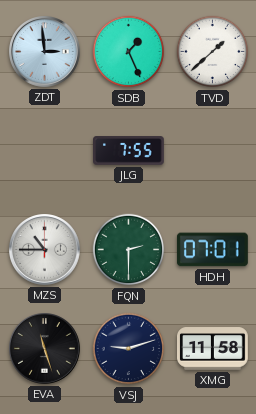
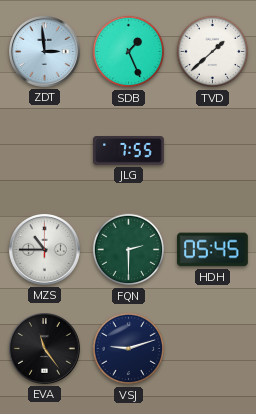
HDH: 07:01 -> 05:45
EVA: 11:27 -> 11:24
XMG: 11:58 -> none
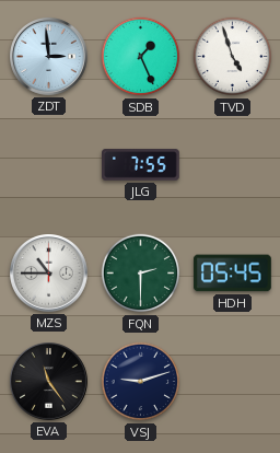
TVD: 1:38 -> 4:57
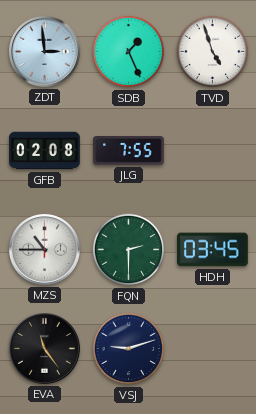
GFB: none -> 02:08
HDH: 05:45 -> 03:45
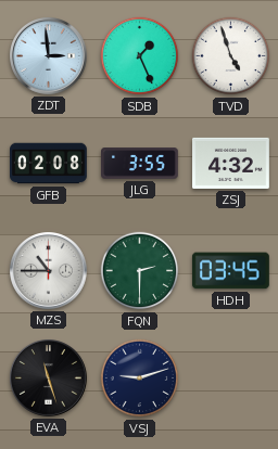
JLG: 7:55 -> 3:55
ZSJ: none -> 4:32
EVA: 11:24 -> 11:27
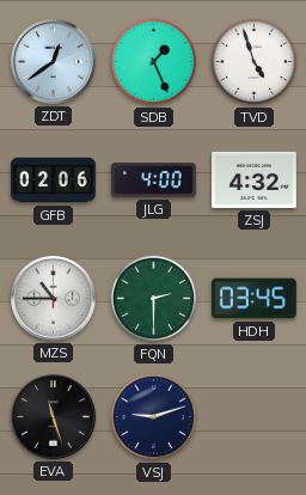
ZDT: 2:59 -> 12:39
GFB: 02:08 -> 02:06
JLG: 3:55 -> 4:00
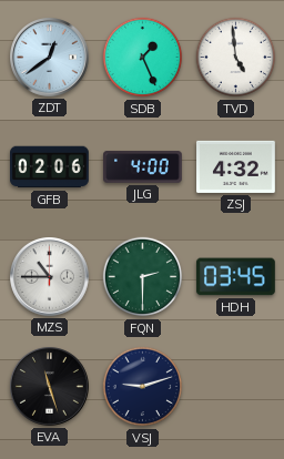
TVD: 4:57 -> 4:59
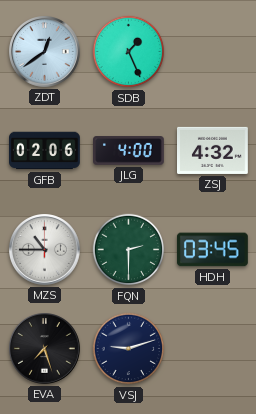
TVD: 4:59 -> none
EVA: 11:27 -> 7:27
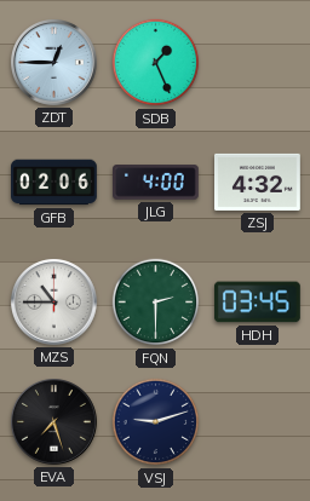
ZDT: 12:39 -> 12:45
